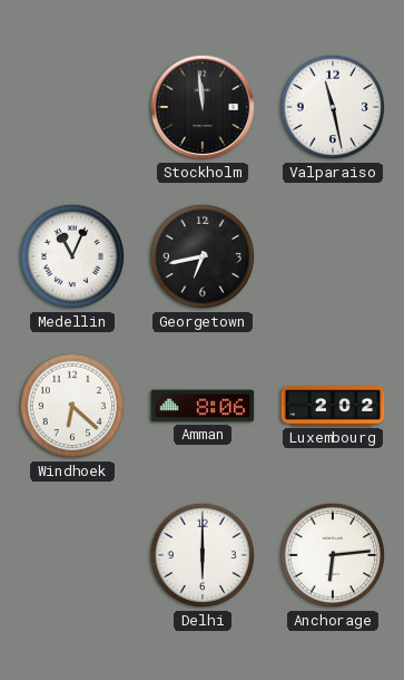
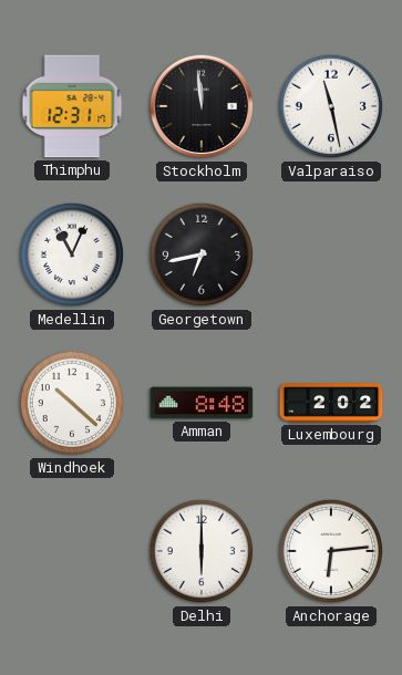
Thimphu: none -> 12:31
Windhoek: 6:22 -> 10:22
Amman: 8:06 -> 8:48
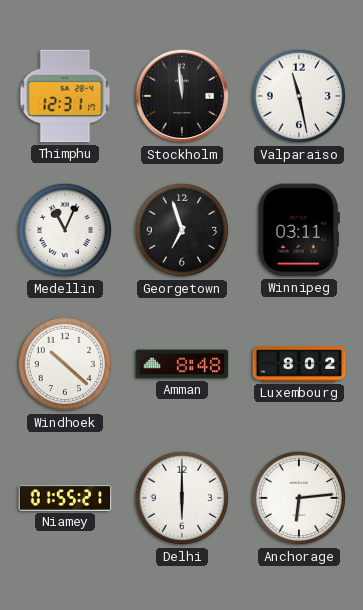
Georgetown: 6:43 -> 6:57
Winnipeg: none -> 03:11
Luxembourg: 2:02 -> 8:02
Niamey: none -> 01:55
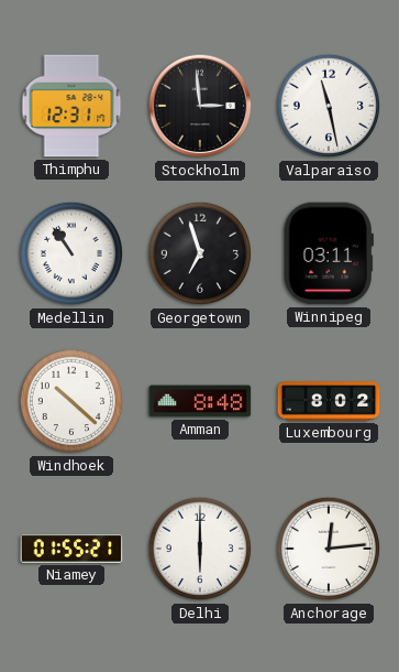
Stockholm: 11:59 -> 2:59
Medellin: 11:04 -> 10:54
Anchorage: 6:14 -> 12:14
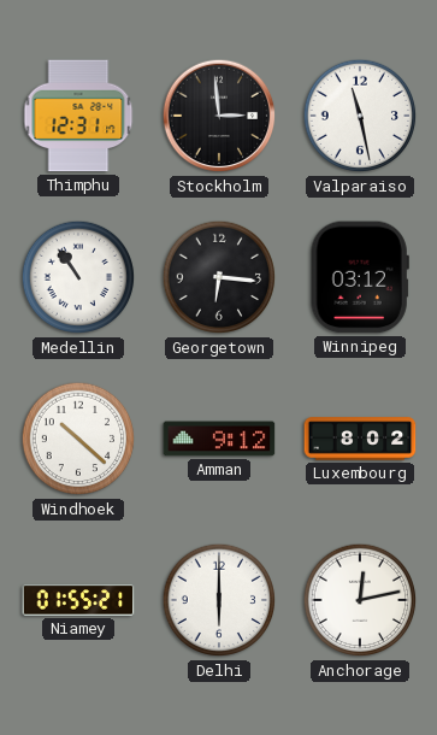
Georgetown: 6:57 -> 6:16
Winnipeg: 03:11 -> 03:12
Amman: 8:48 -> 9:12
Anchorage: 12:14 -> 12:13
